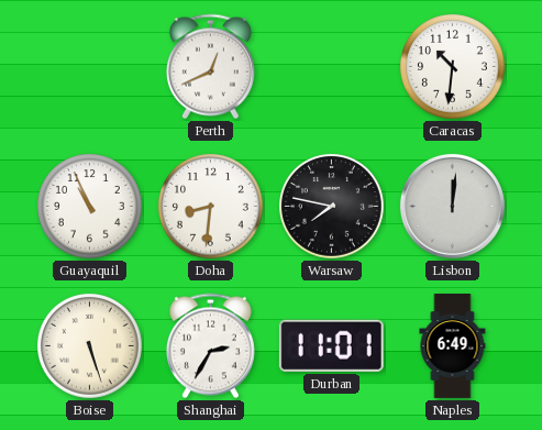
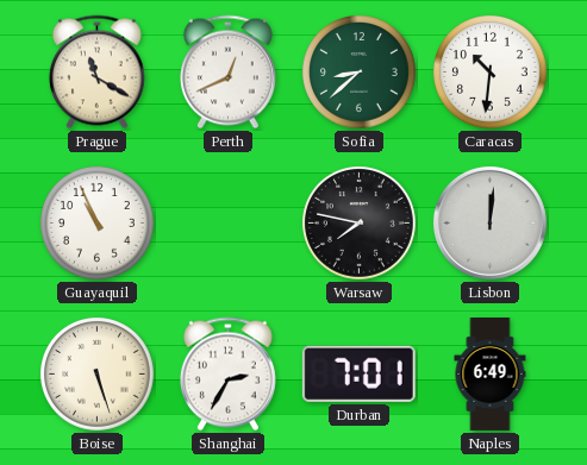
Prague: none -> 11:20
Sofia: none -> 8:38
Doha: 8:31 -> none
Durban: 11:01 -> 7:01
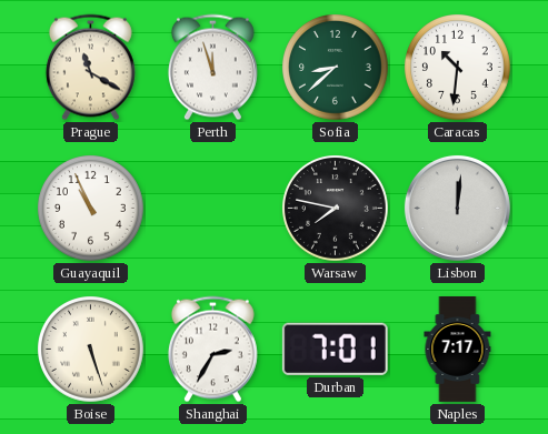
Perth: 12:41 -> 11:57
Naples: 6:49 -> 7:17
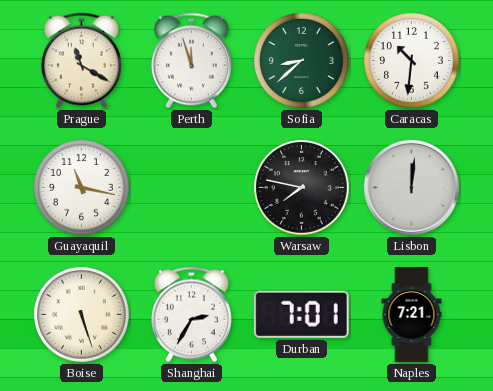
Guayaquil: 10:56 -> 11:17
Naples: 7:17 -> 7:21
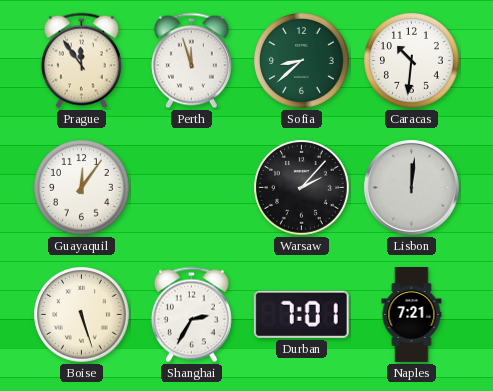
Prague: 11:20 -> 11:54
Guayaquil: 11:17 -> 12:06
Warsaw: 7:47 -> 2:07
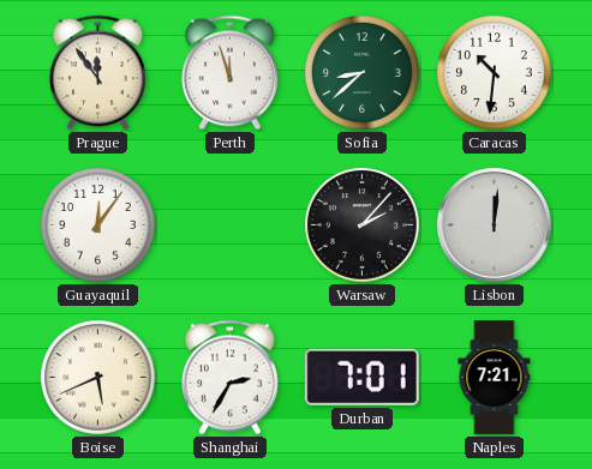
Boise: 5:27 -> 5:41
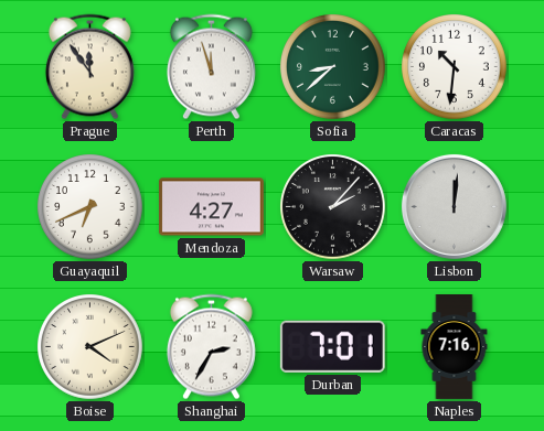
Guayaquil: 12:06 -> 6:41
Mendoza: none -> 4:27
Boise: 5:41 -> 4:11
Naples: 7:21 -> 7:16
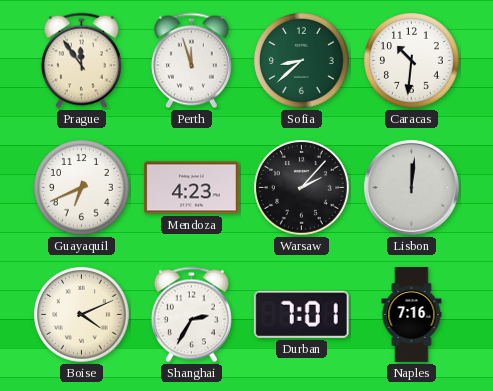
Mendoza: 4:27 -> 4:23
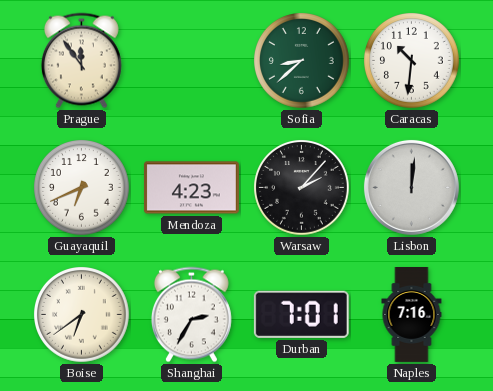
Perth: 11:57 -> none
Boise: 4:11 -> 6:39
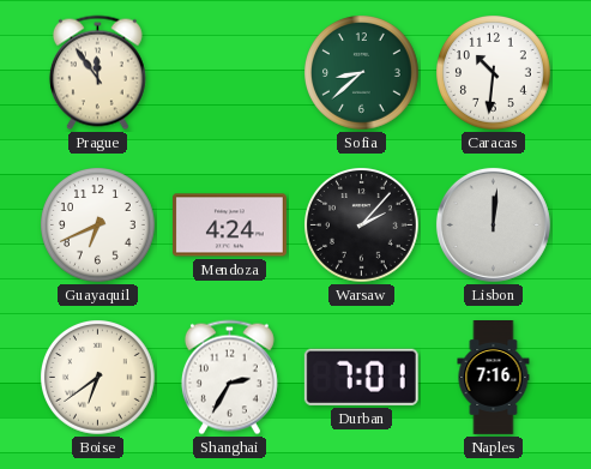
Mendoza: 4:23 -> 4:24
